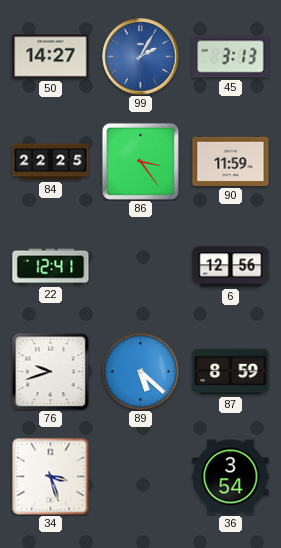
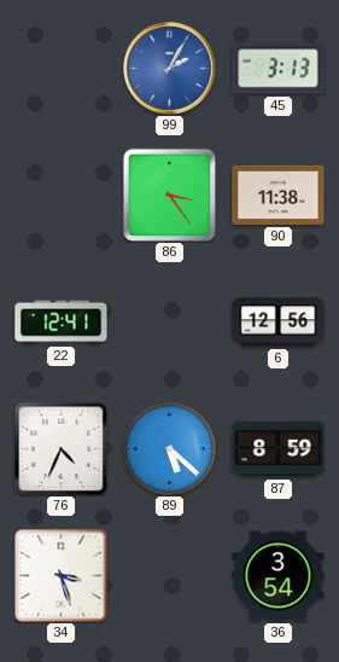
50: 14:27 -> none
84: 22:25 -> none
90: 11:59 -> 11:38
76: 9:42 -> 4:34
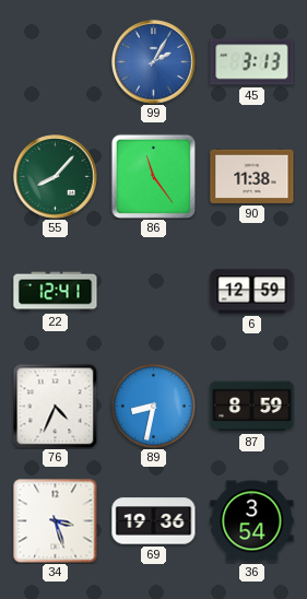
55: none -> 8:07
86: 3:24 -> 11:24
6: 12:56 -> 12:59
89: 5:22 -> 8:32
69: none -> 19:36
